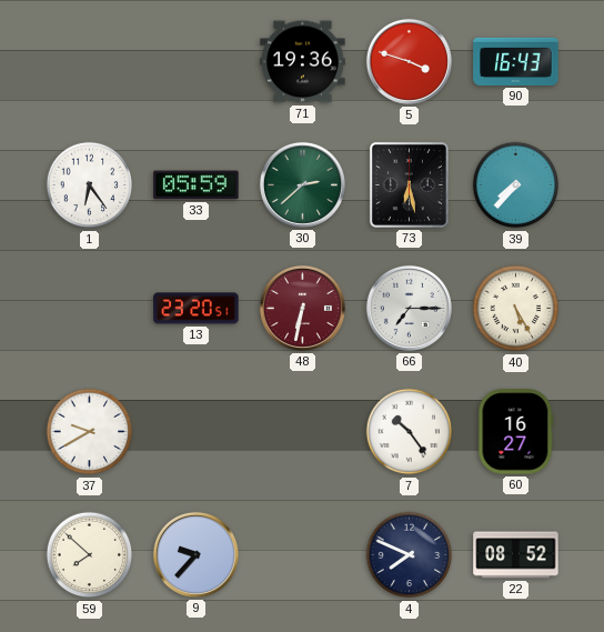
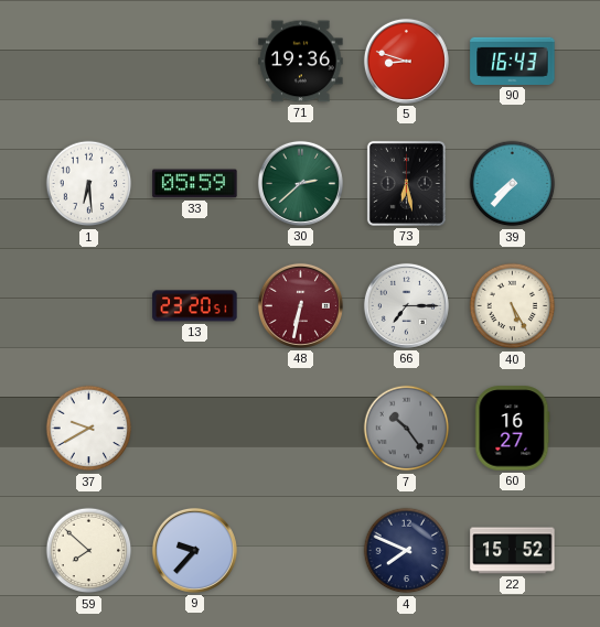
5: 3:48 -> 8:48
1: 6:24 -> 6:29
7 dial: white -> grey
22: 08:52 -> 15:52
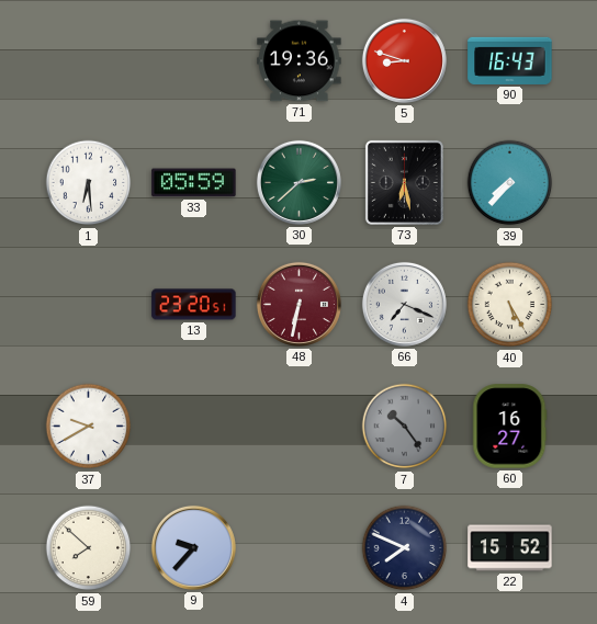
66: 7:15 -> 7:19
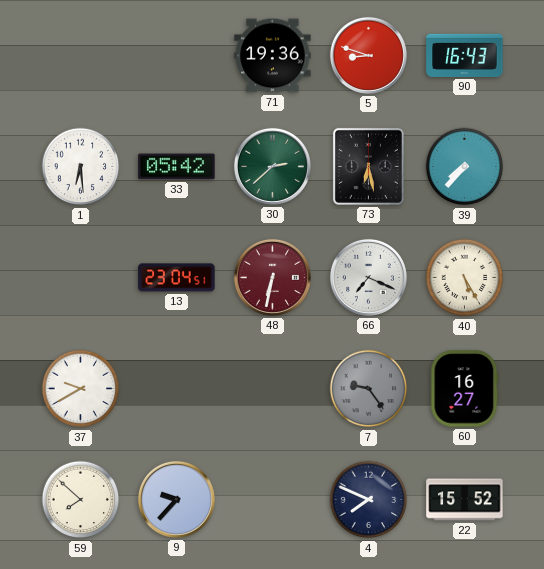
33: 05:59 -> 05:42
13: 23:20 -> 23:04
7: 10:24 -> 9:24
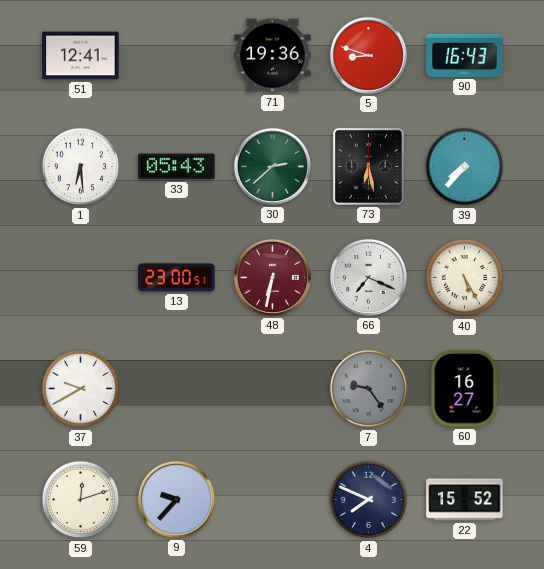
51: none -> 12:41
33: 05:42 -> 05:43
13: 23:04 -> 23:00
59: 7:52 -> 12:12
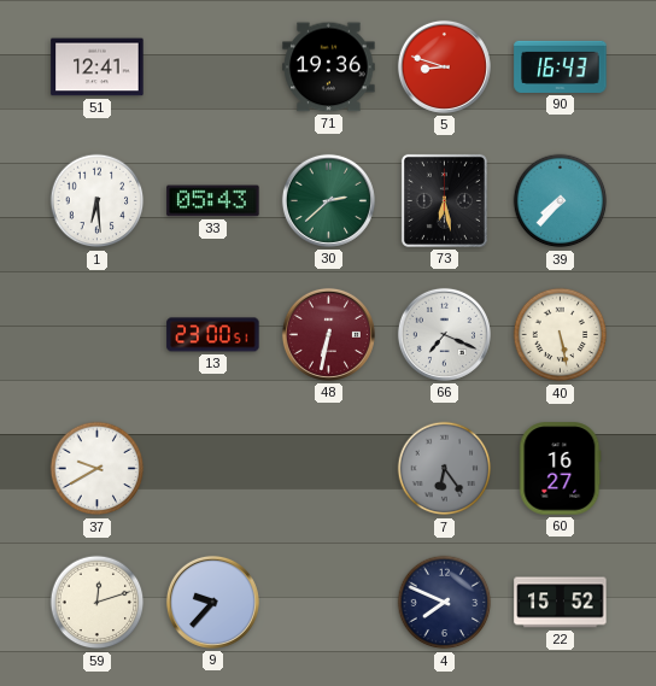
40: 5:25 -> 5:28
7: 9:24 -> 6:24
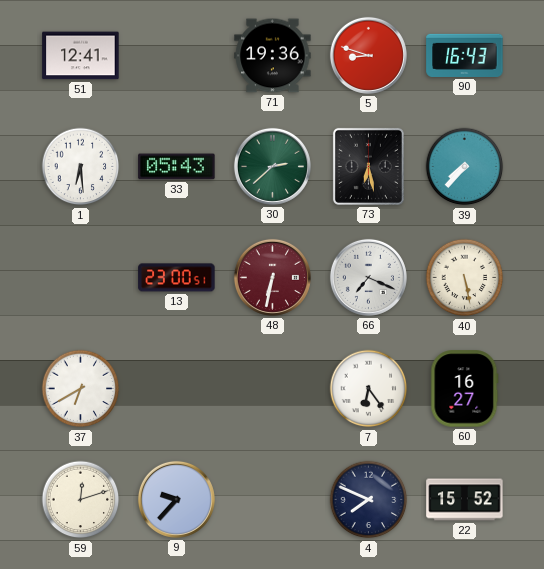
37: 9:40 -> 6:40
7 dial: grey -> white
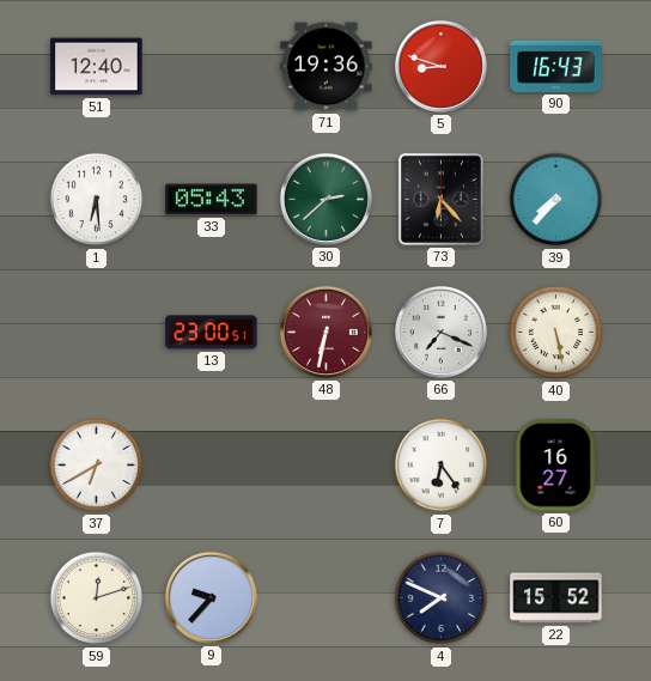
51: 12:41 -> 12:40
73: 6:28 -> 6:23
